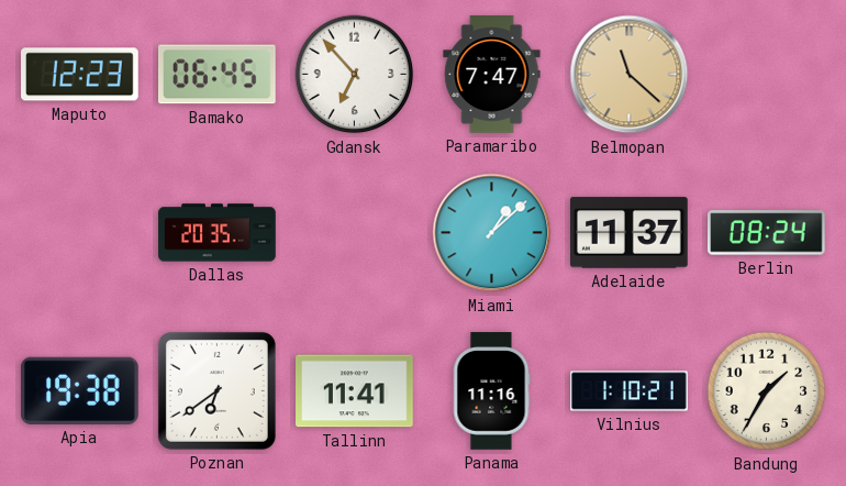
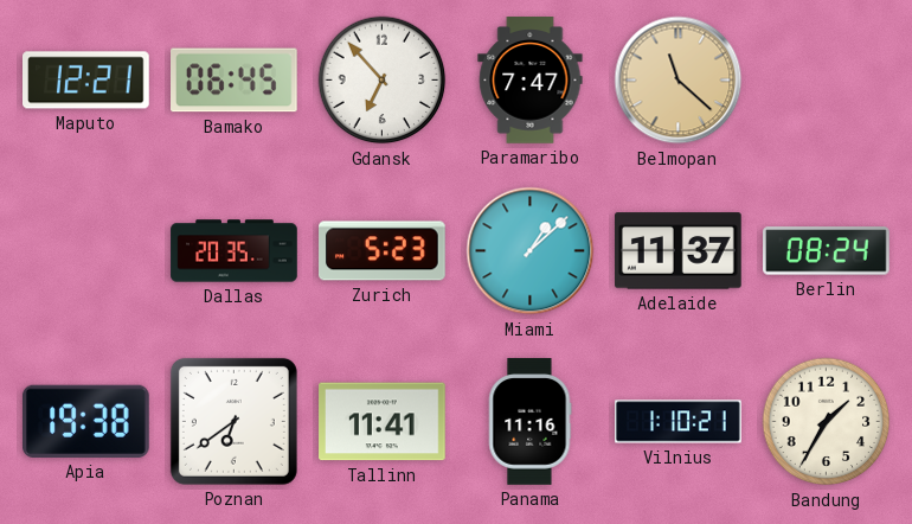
Maputo: 12:23 -> 12:21
Zurich: none -> 5:23
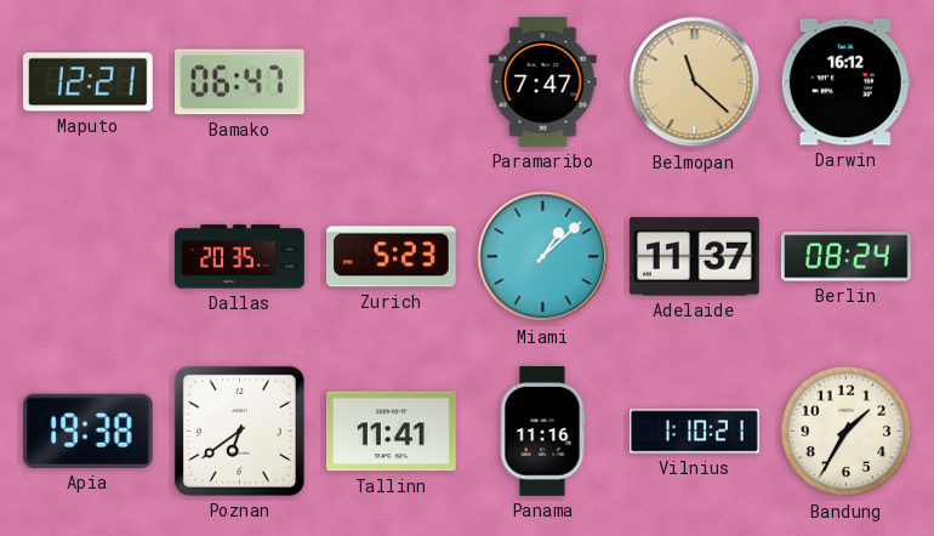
Bamako: 06:45 -> 06:47
Gdansk: 6:53 -> none
Darwin: none -> 16:12
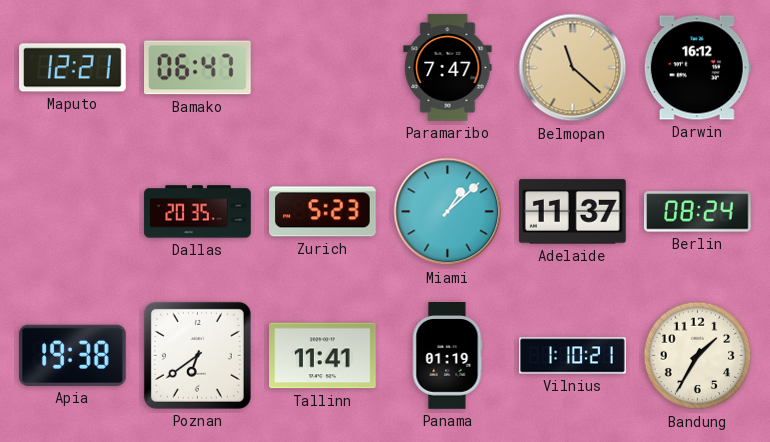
Panama: 11:16 -> 01:19
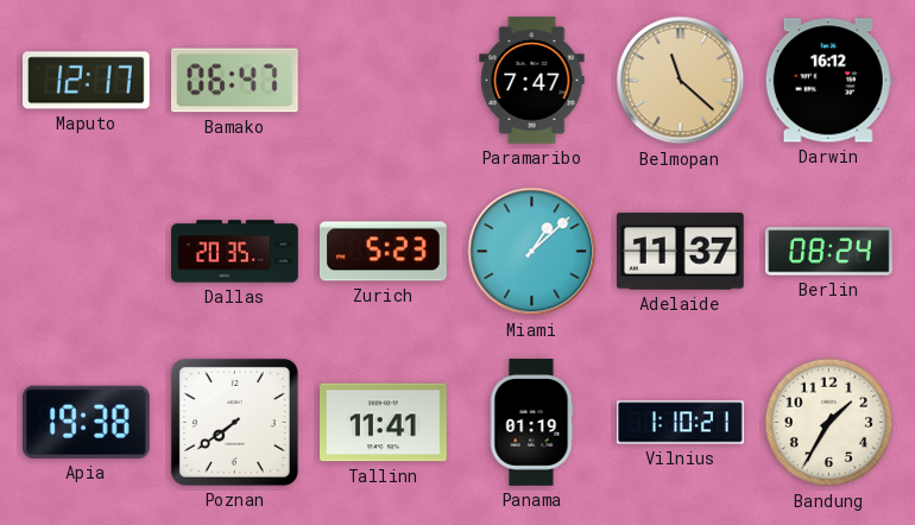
Maputo: 12:21 -> 12:17
Poznan: 6:39 -> 7:39
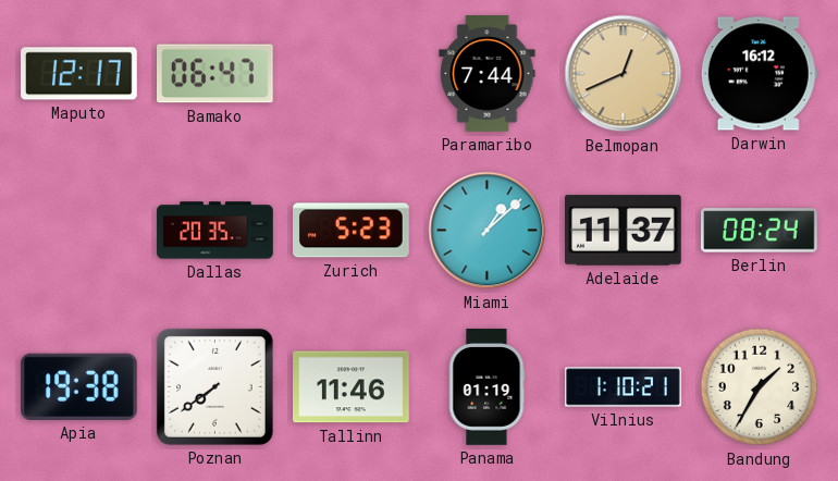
Paramaribo: 7:47 -> 7:44
Belmopan: 11:22 -> 12:41
Tallinn: 11:41 -> 11:46
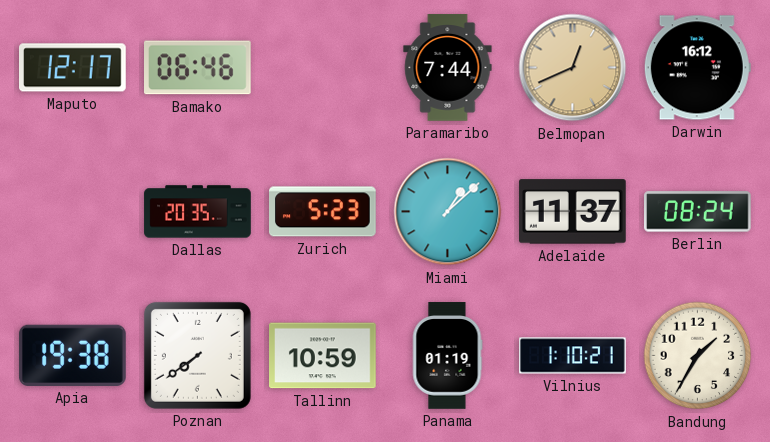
Bamako: 06:47 -> 06:46
Tallinn: 11:46 -> 10:59
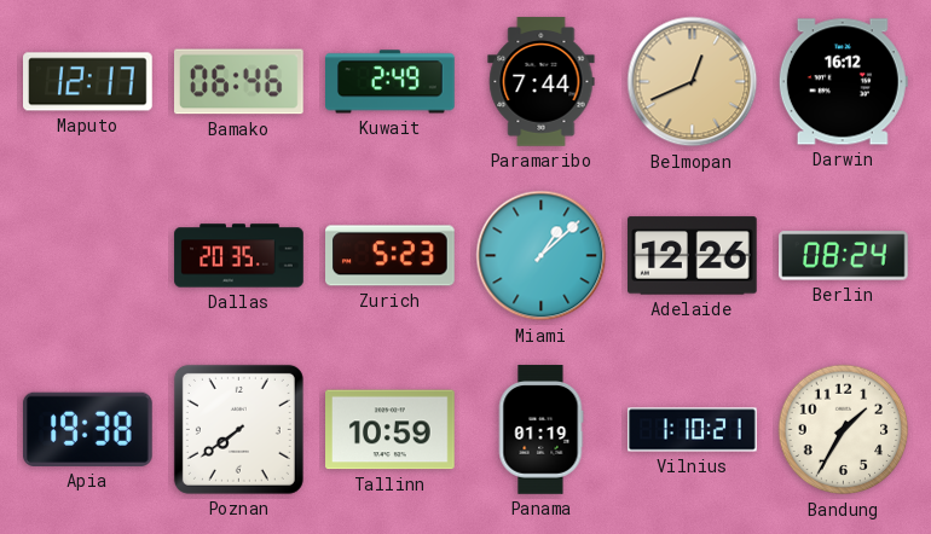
Kuwait: none -> 2:49
Adelaide: 11:37 -> 12:26
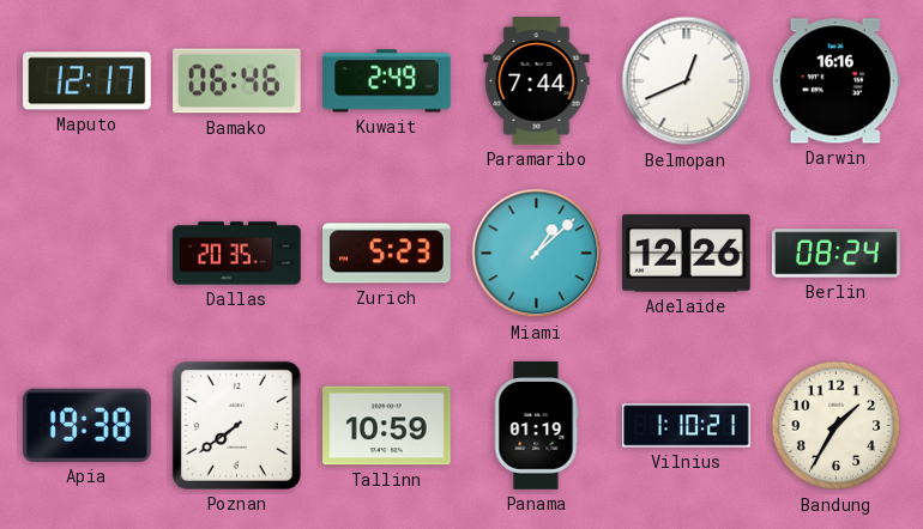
Belmopan dial: champagne -> white
Darwin: 16:12 -> 16:16
